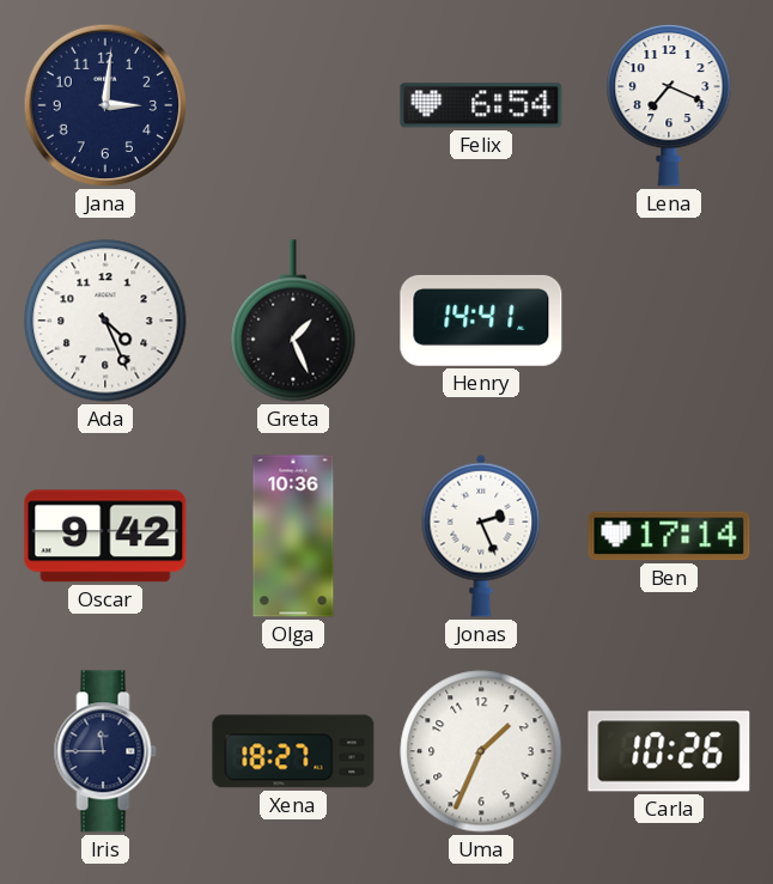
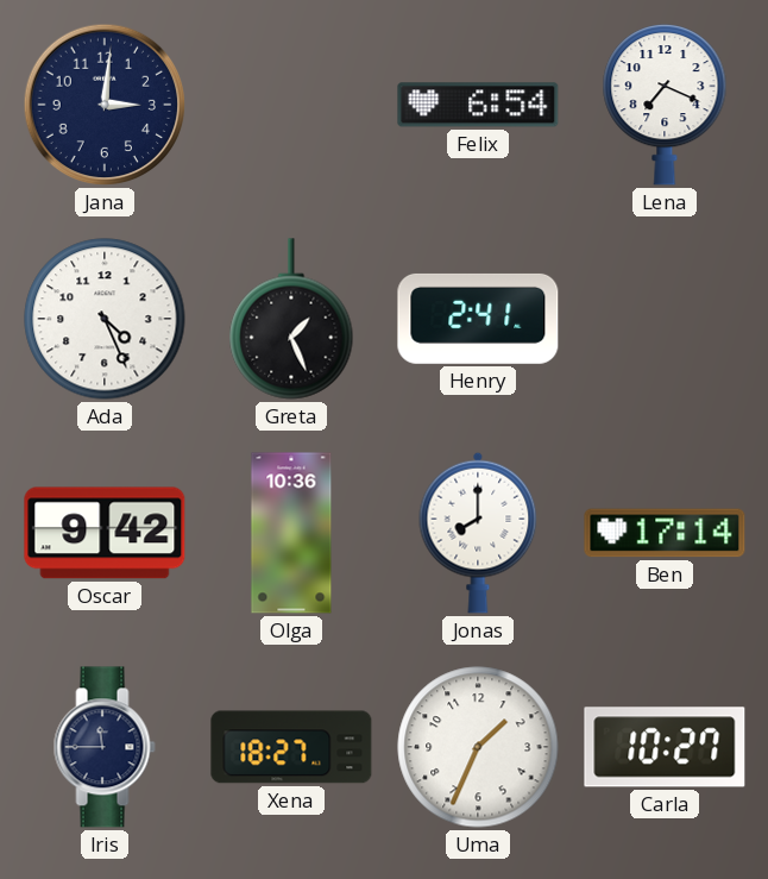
Henry: 14:41 -> 2:41
Jonas: 2:26 -> 8:00
Carla: 10:26 -> 10:27
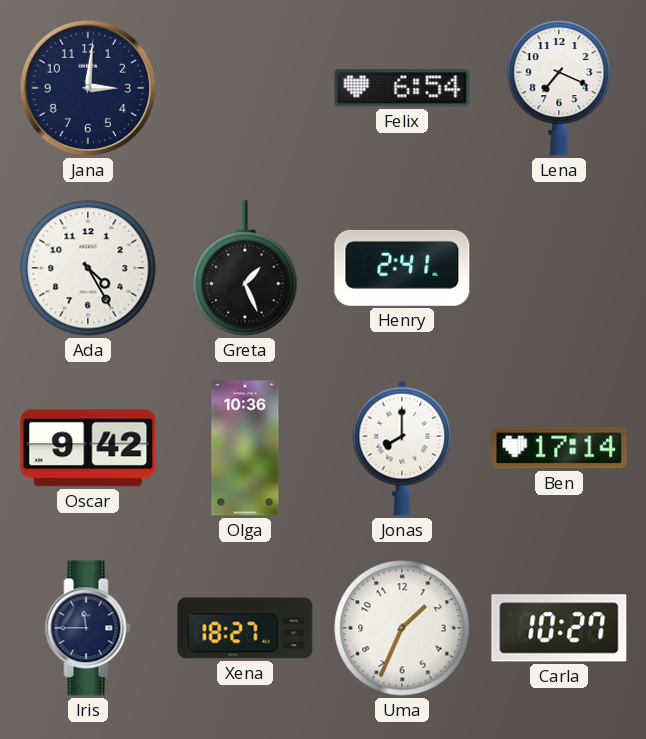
Ada: 4:26 -> 4:25
